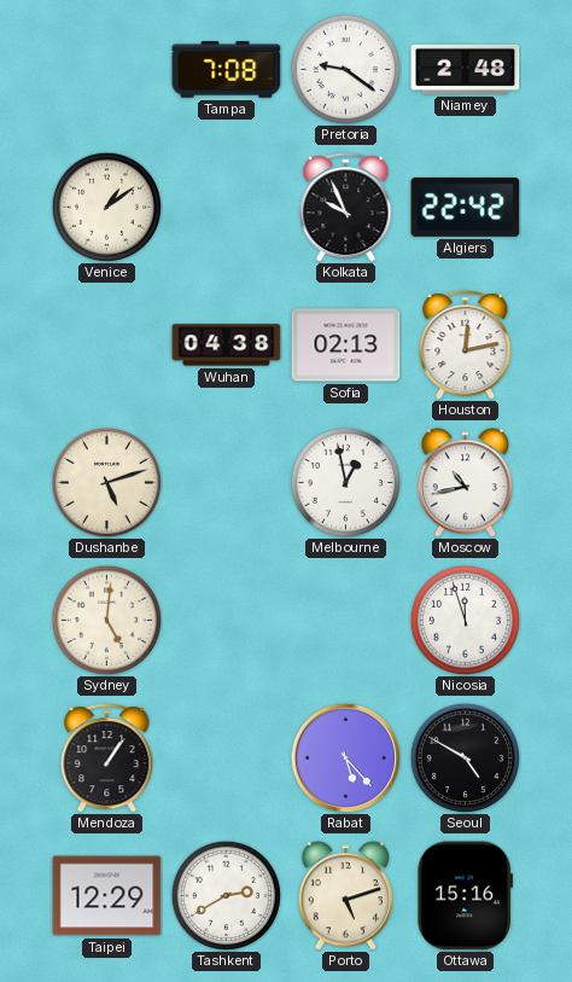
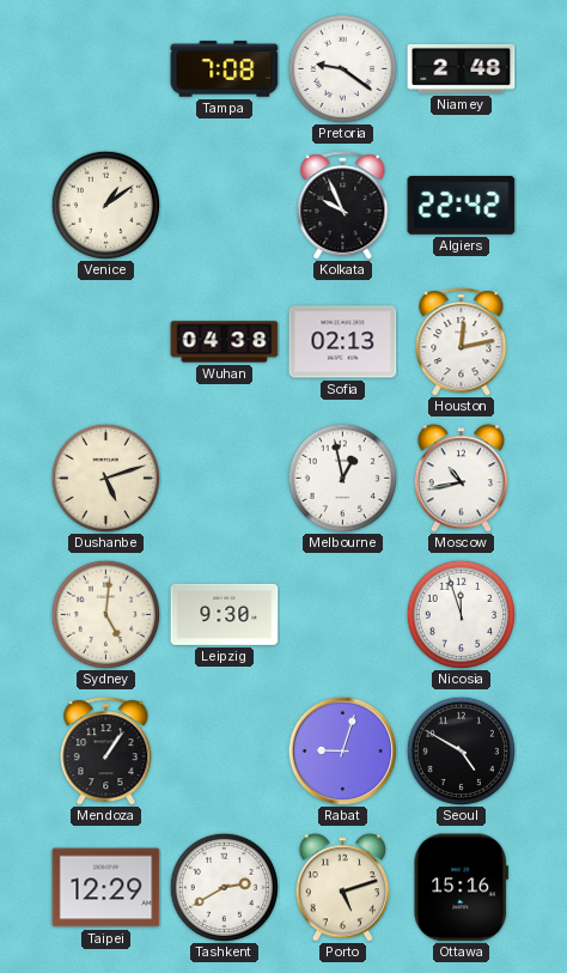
Leipzig: none -> 9:30
Rabat: 5:23 -> 9:03
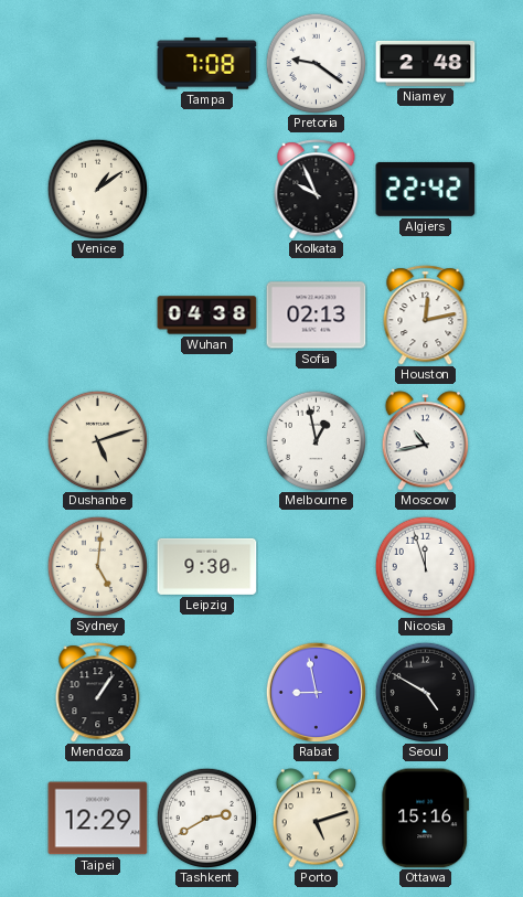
Rabat: 9:03 -> 8:58
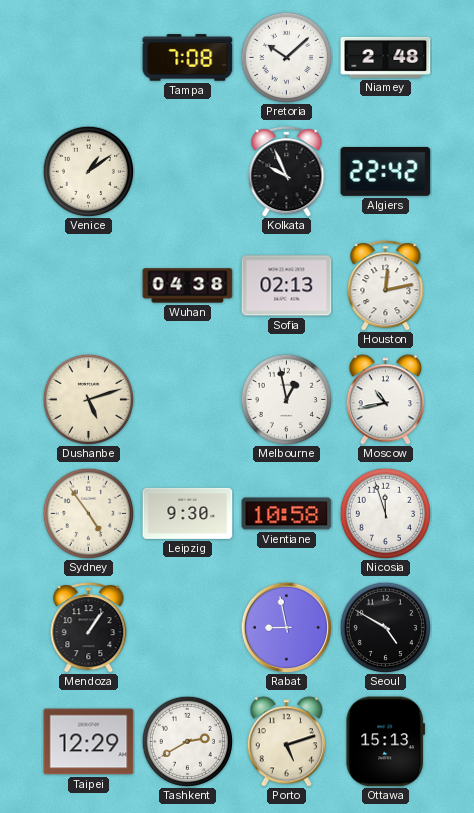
Pretoria: 9:21 -> 10:08
Sydney: 5:01 -> 4:54
Vientiane: none -> 10:58
Ottawa: 15:16 -> 15:13
